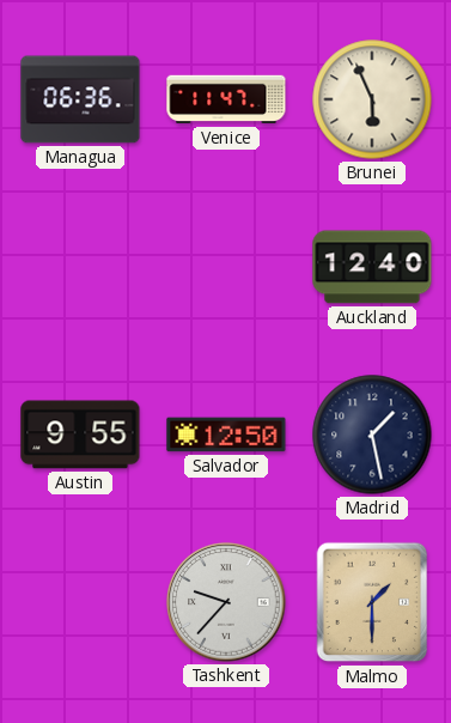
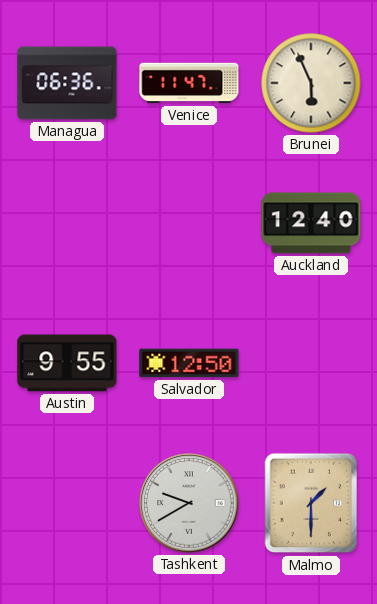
Madrid: 1:28 -> none
Tashkent: 9:37 -> 9:40
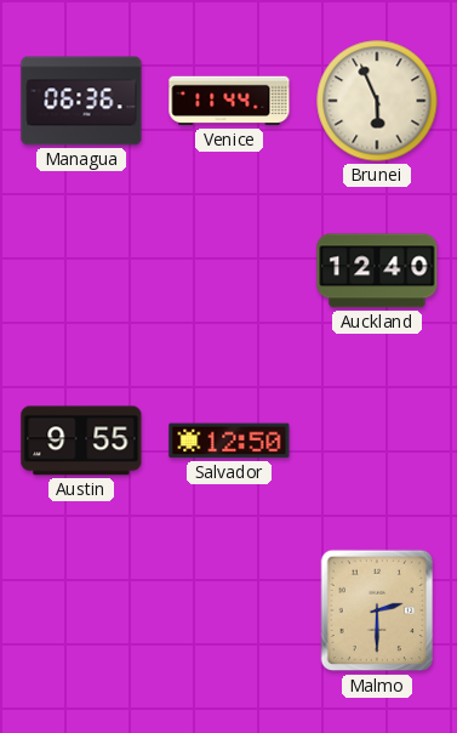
Venice: 11:47 -> 11:44
Tashkent: 9:40 -> none
Malmo: 1:30 -> 2:30
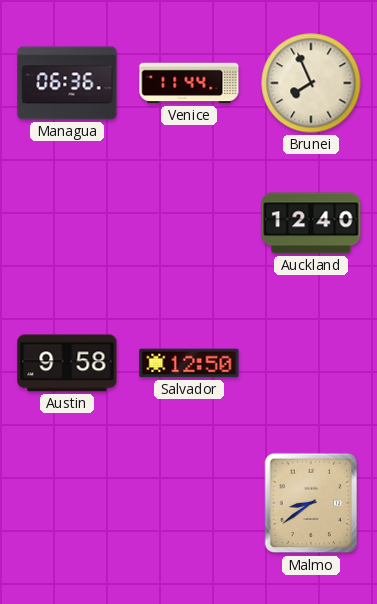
Brunei: 5:56 -> 7:56
Austin: 9:55 -> 9:58
Malmo: 2:30 -> 8:39
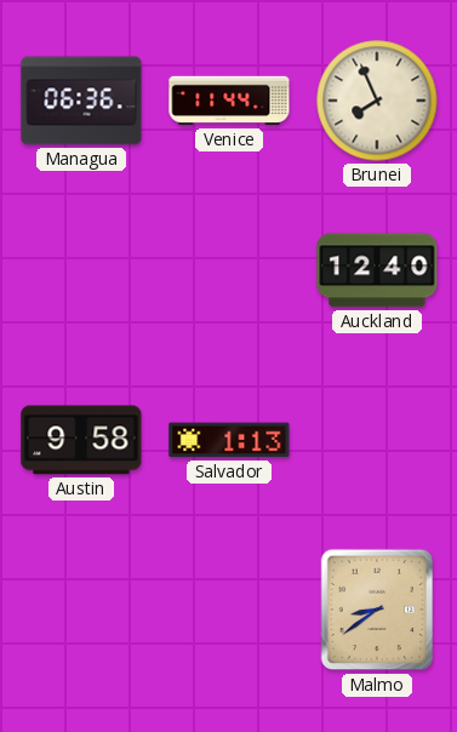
Salvador: 12:50 -> 1:13
